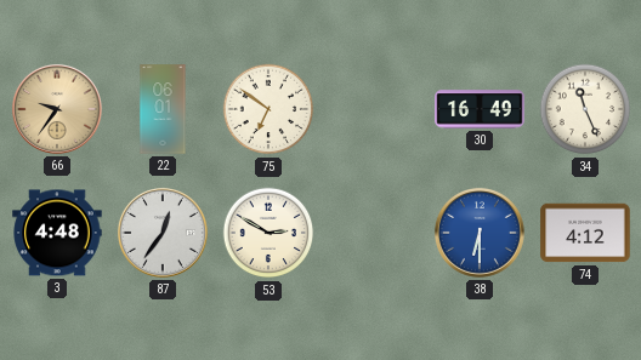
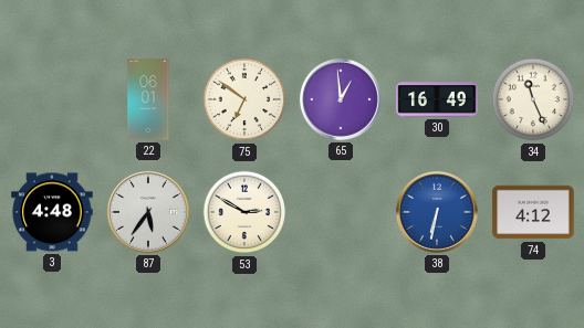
66: 9:36 -> none
65: none -> 12:59
87: 12:36 -> 5:36
38: 6:30 -> 6:32
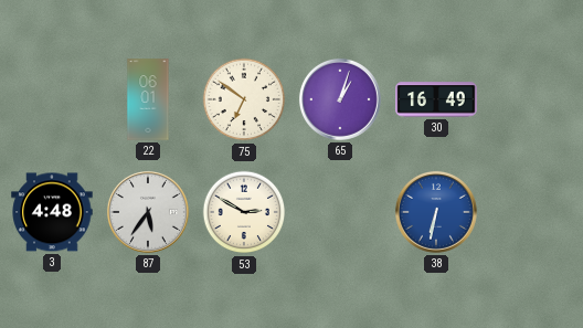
65: 12:59 -> 1:03
34: 11:26 -> none
74: 4:12 -> none
